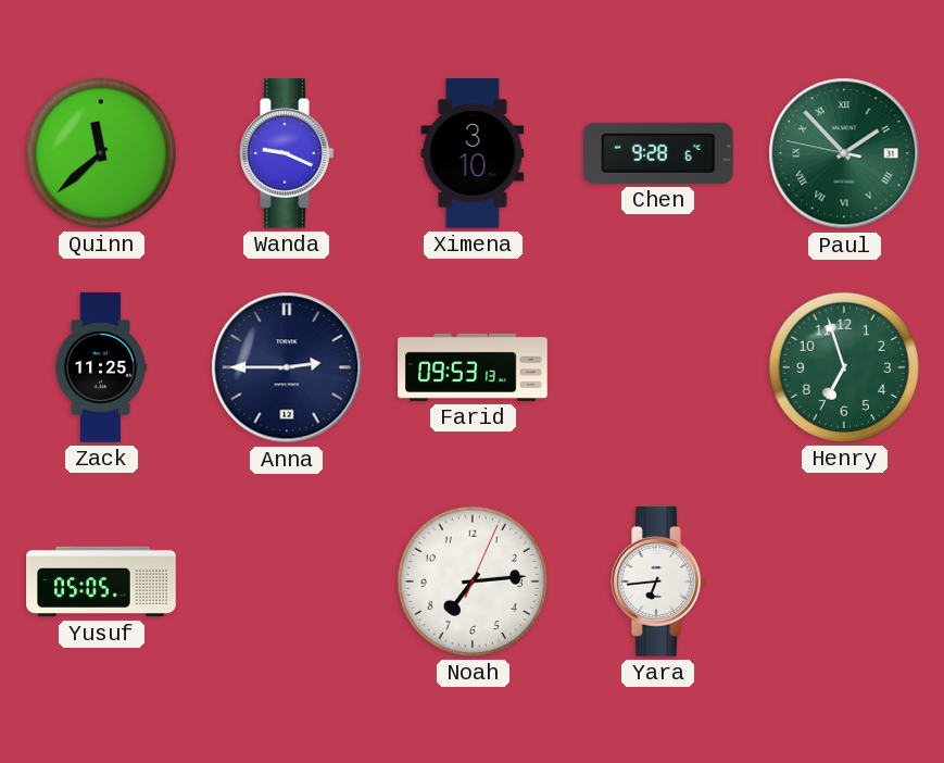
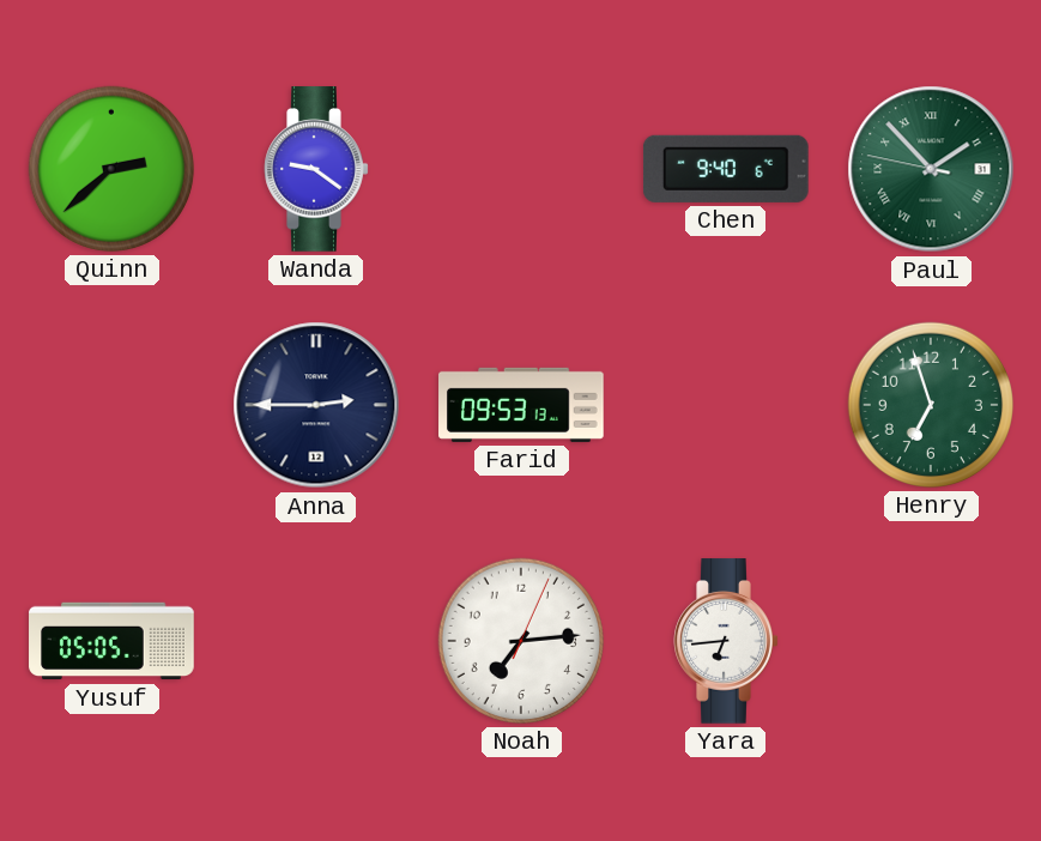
Quinn: 11:38 -> 2:38
Wanda: 9:19 -> 9:21
Ximena: 3:10 -> none
Chen: 9:28 -> 9:40
Zack: 11:25 -> none
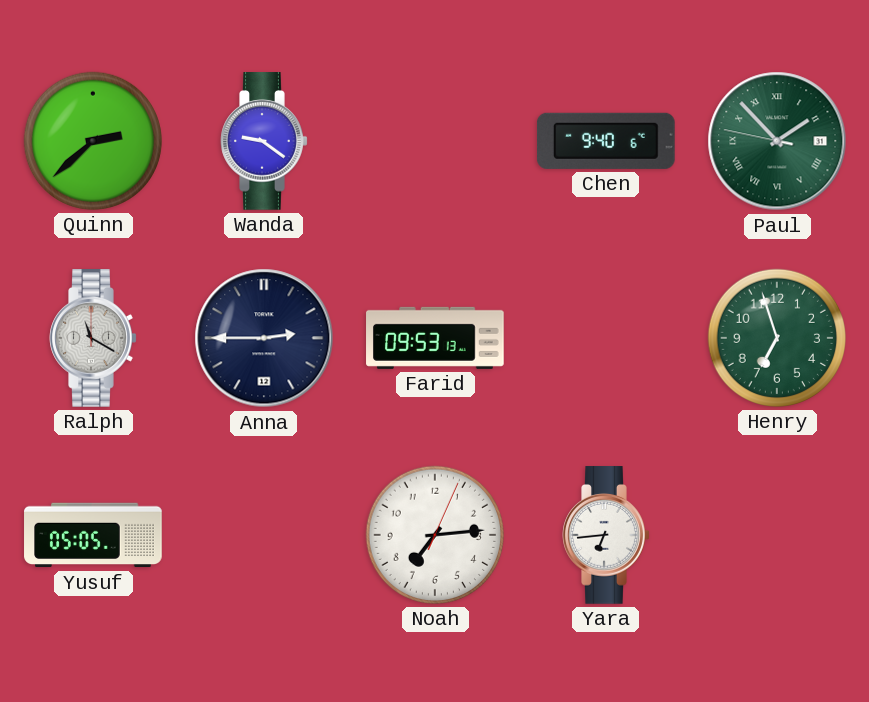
Ralph: none -> 11:20
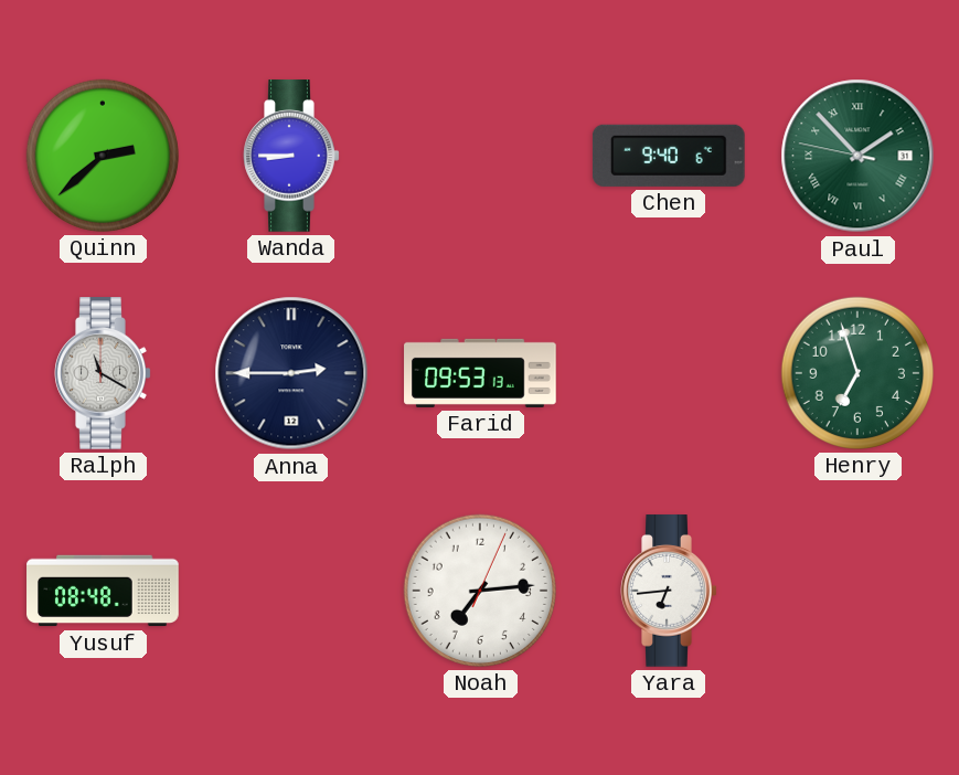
Wanda: 9:21 -> 8:45
Yusuf: 05:05 -> 08:48
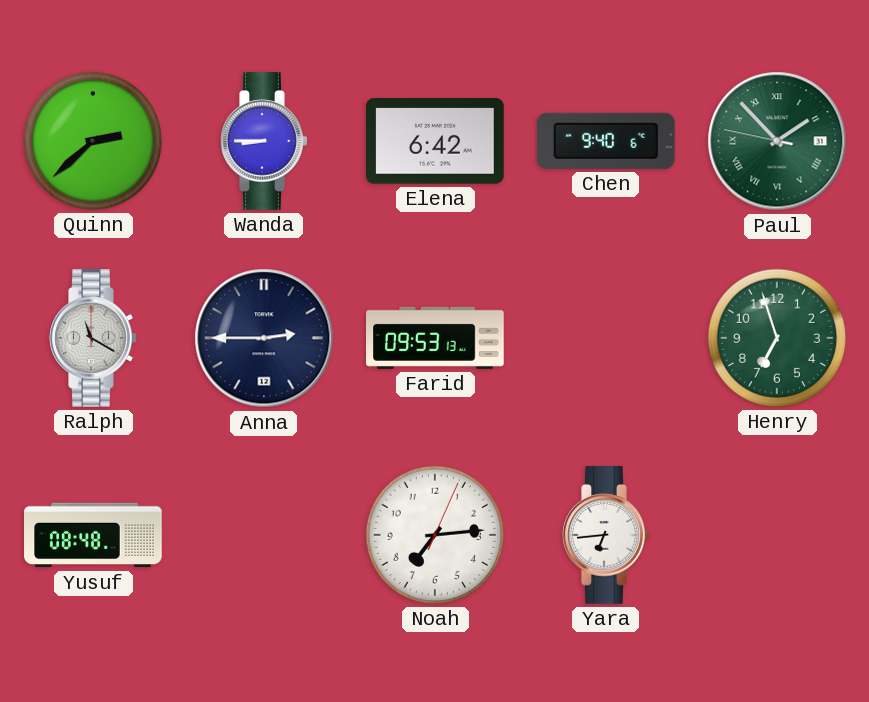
Elena: none -> 6:42
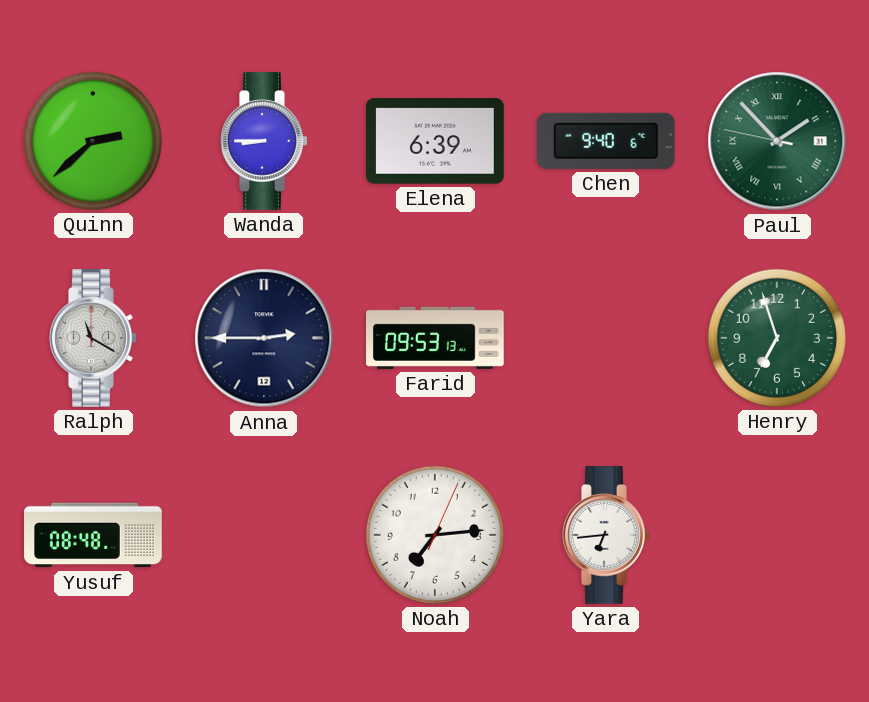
Elena: 6:42 -> 6:39
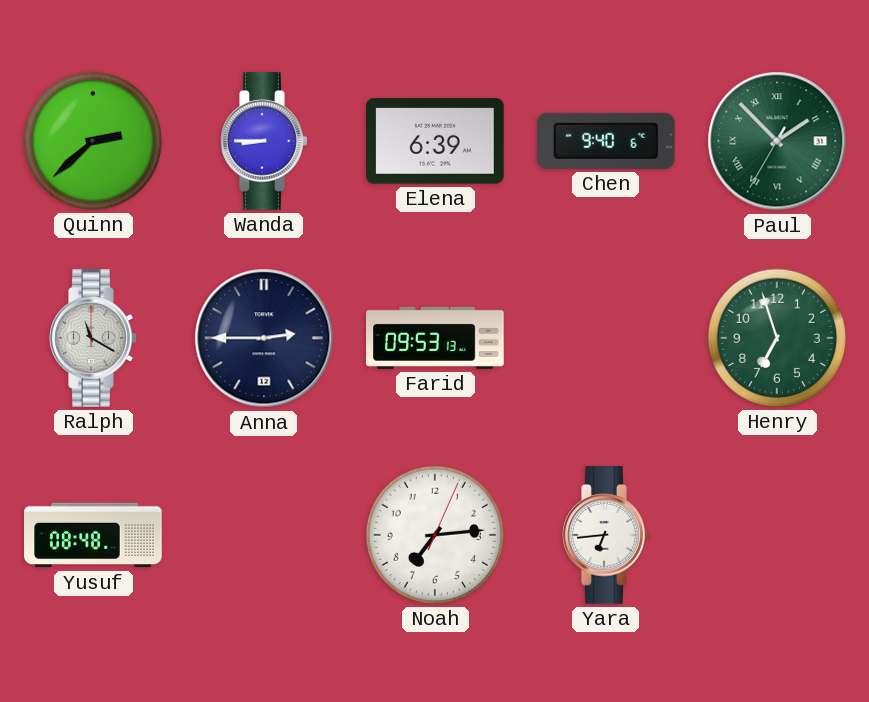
Paul: 1:52:47 -> 1:52:35
